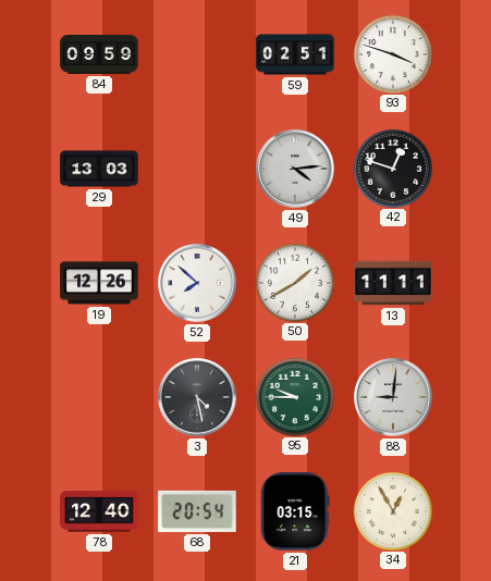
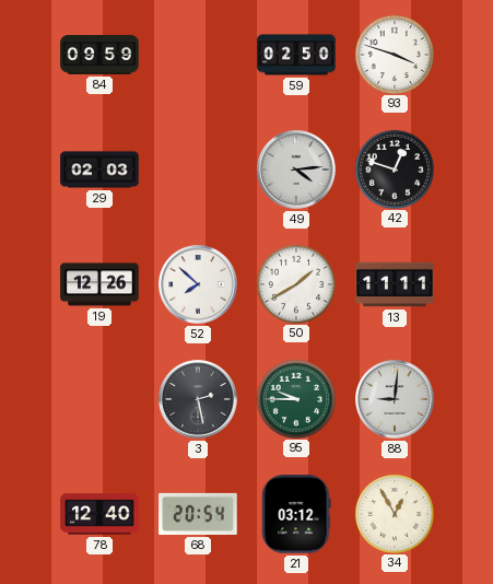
59: 02:51 -> 02:50
29: 13:03 -> 02:03
3: 4:28 -> 2:28
21: 03:15 -> 03:12
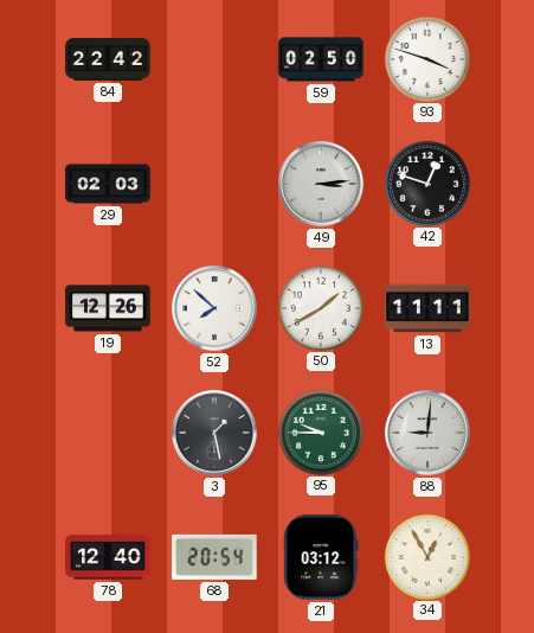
84: 09:59 -> 22:42
49: 4:14 -> 3:14
3: 2:28 -> 1:28
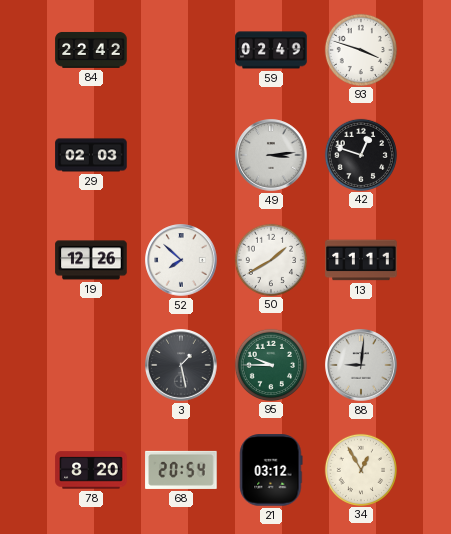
59: 02:50 -> 02:49
78: 12:40 -> 8:20
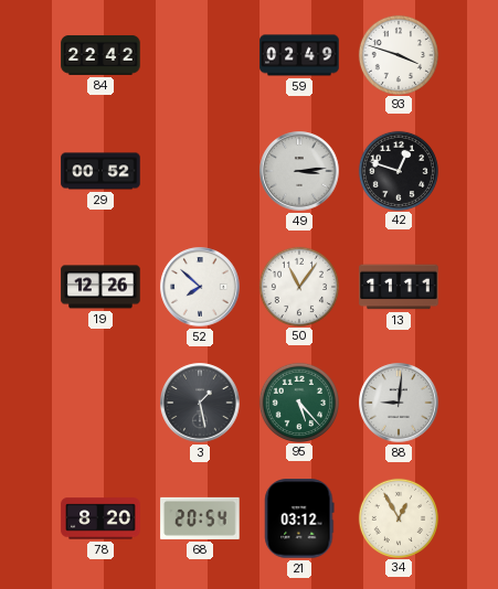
29: 02:03 -> 00:52
50: 1:40 -> 11:06
95: 9:45 -> 5:23
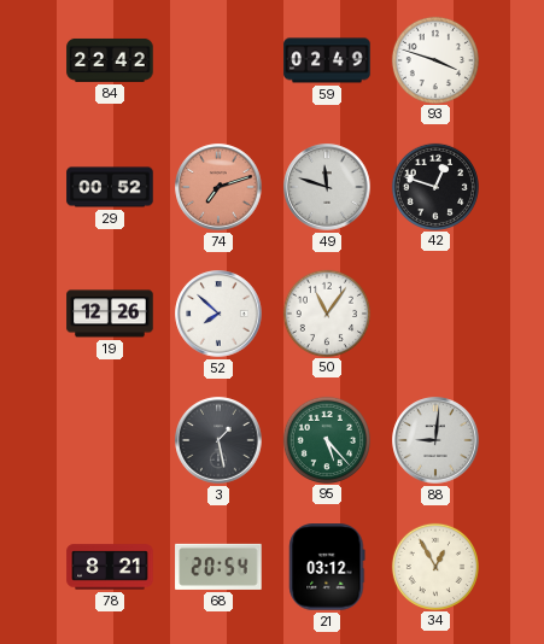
74: none -> 7:12
49: 3:14 -> 11:48
13: 11:11 -> none
78: 8:20 -> 8:21
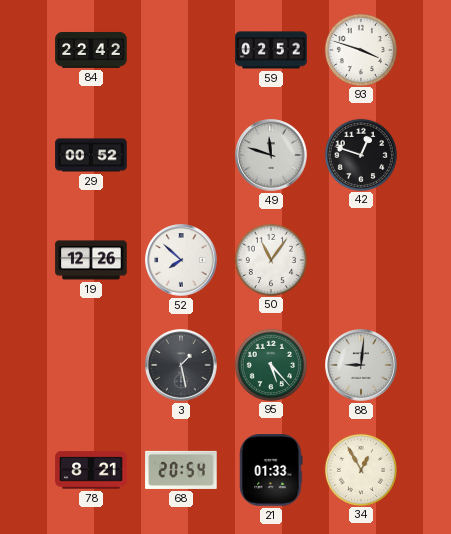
59: 02:49 -> 02:52
74: 7:12 -> none
21: 03:12 -> 01:33
